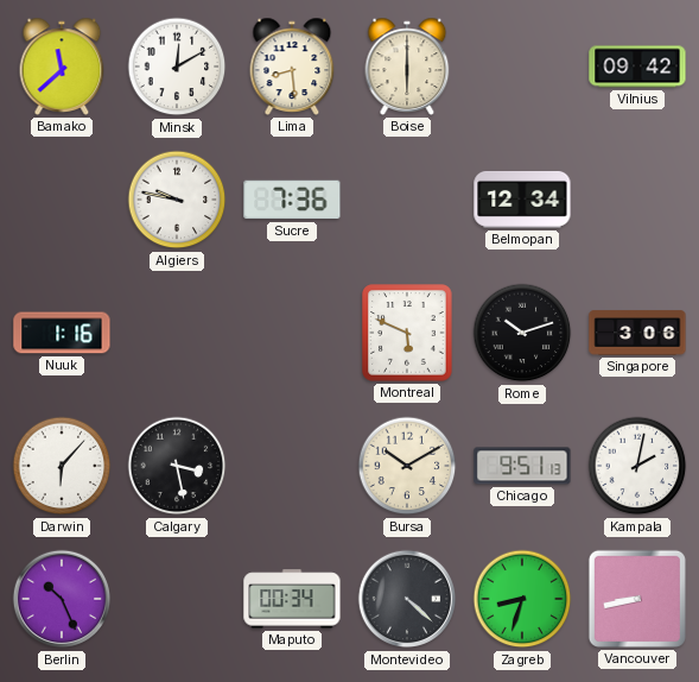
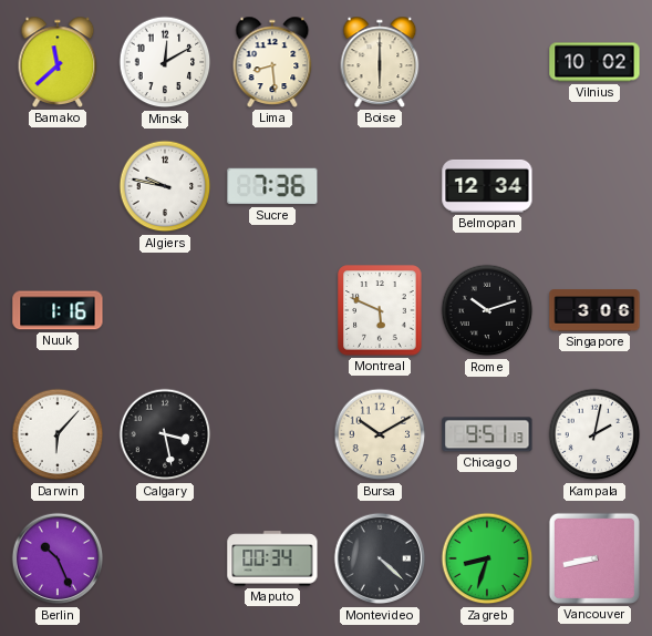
Vilnius: 09:42 -> 10:02
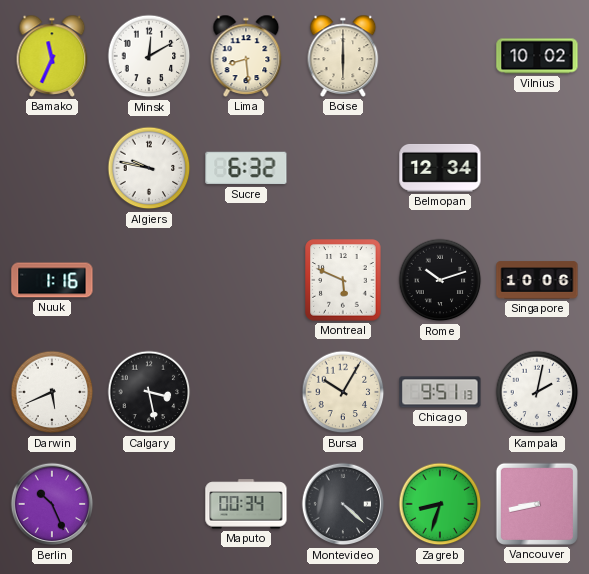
Bamako: 11:38 -> 11:34
Sucre: 7:36 -> 6:32
Singapore: 3:06 -> 10:06
Darwin: 6:07 -> 5:41
Bursa: 10:10 -> 10:05
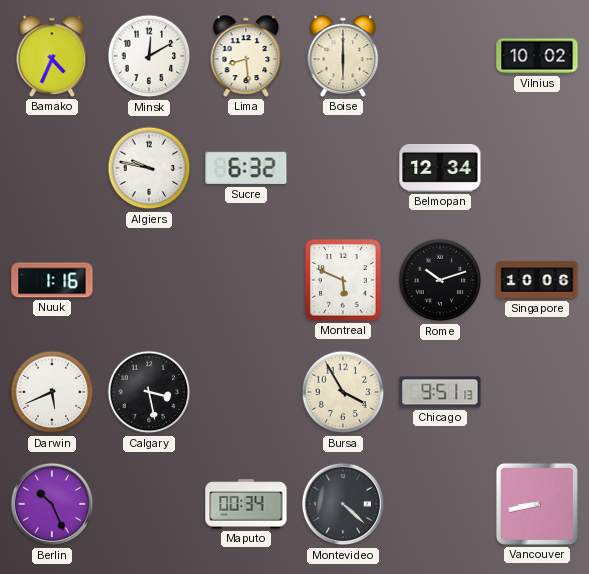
Bamako: 11:34 -> 4:34
Bursa: 10:05 -> 3:55
Kampala: 2:02 -> none
Zagreb: 8:33 -> none
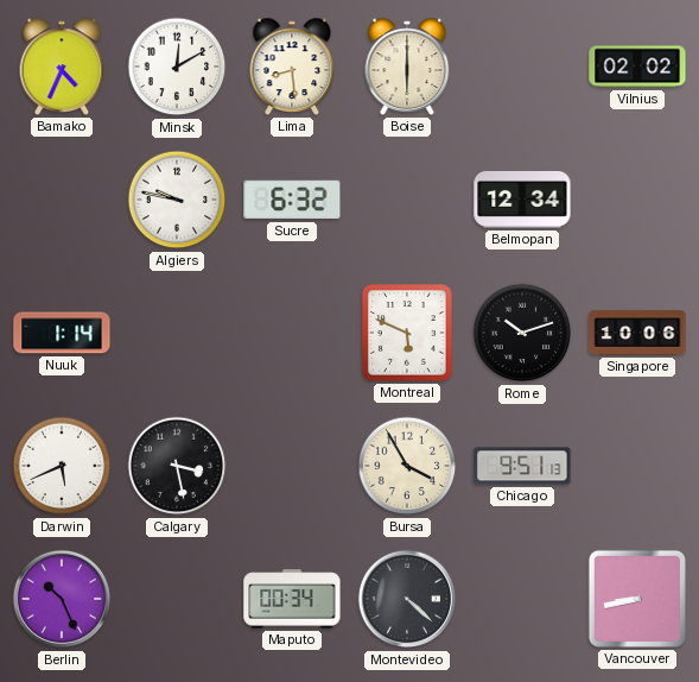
Vilnius: 10:02 -> 02:02
Nuuk: 1:16 -> 1:14
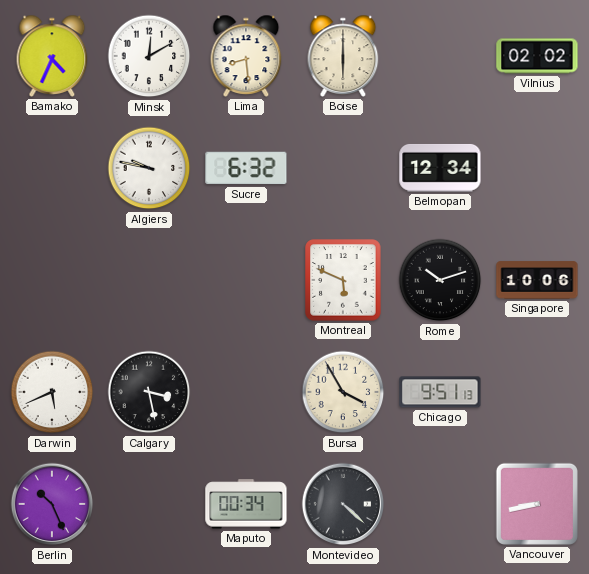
Nuuk: 1:14 -> none
